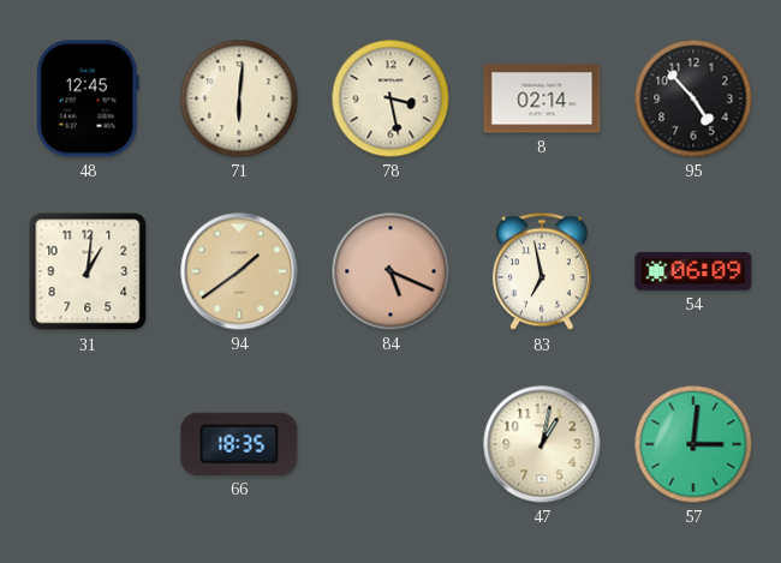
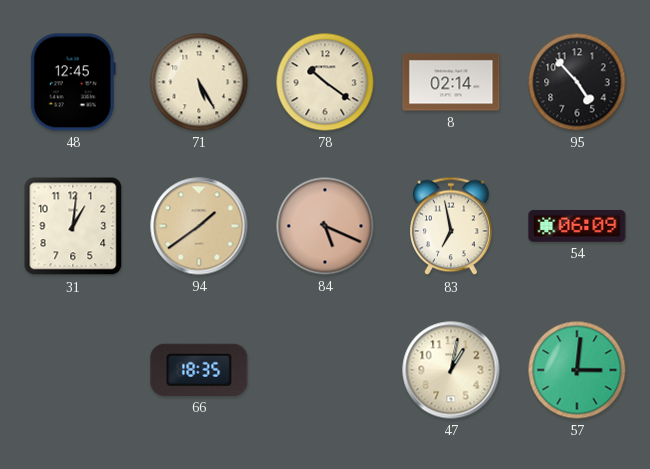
71: 6:01 -> 5:25
78: 3:28 -> 10:21
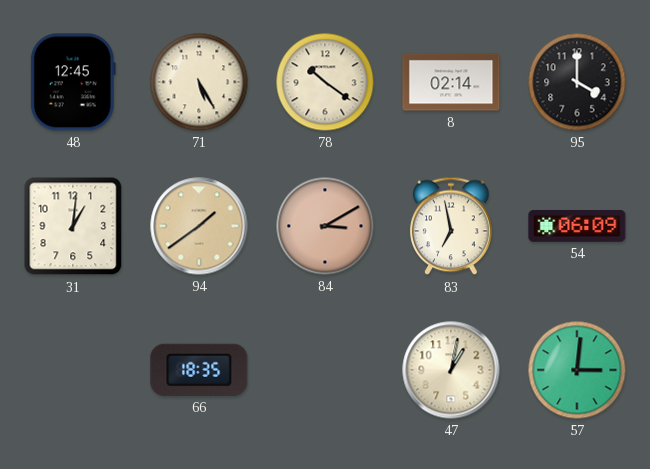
95: 4:53 -> 4:00
84: 5:19 -> 3:10
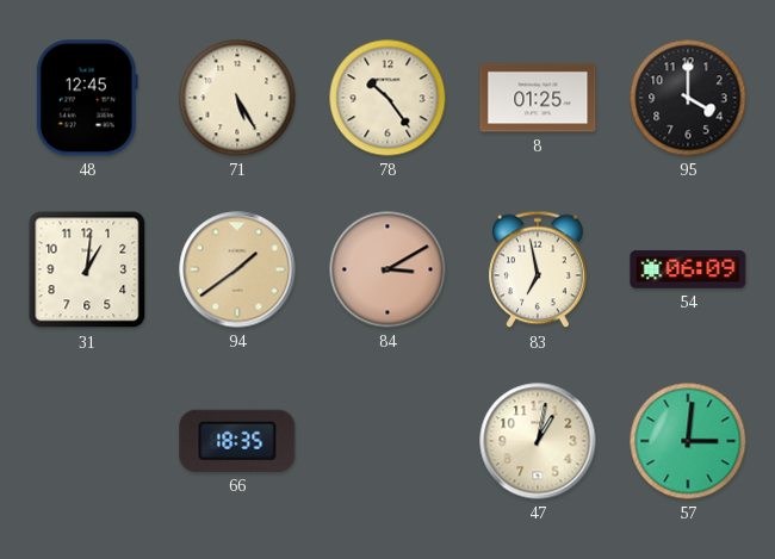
78: 10:21 -> 10:24
8: 02:14 -> 01:25
